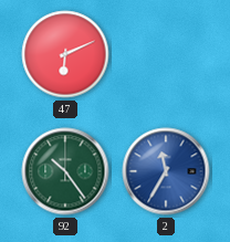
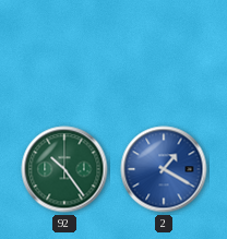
47: 6:11 -> none
2: 11:35 -> 1:20
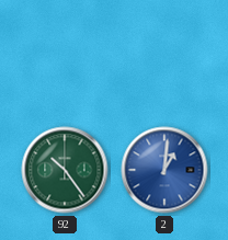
2: 1:20 -> 1:01
